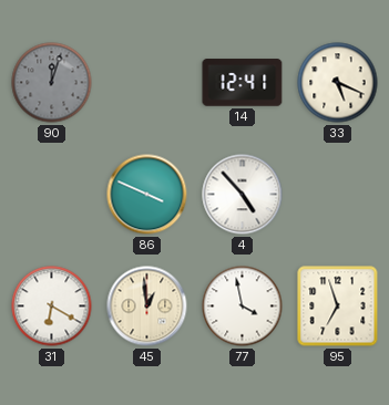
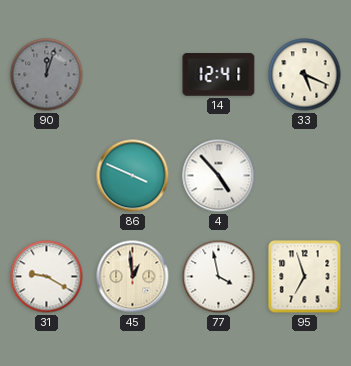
31: 6:20 -> 9:20
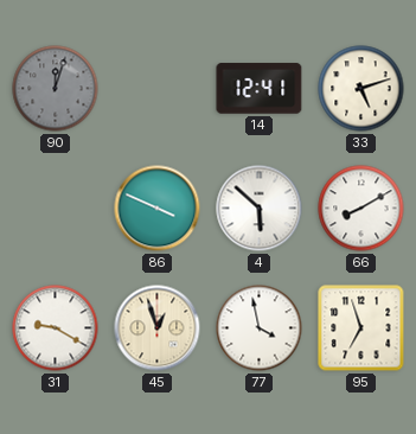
33: 5:19 -> 5:12
4: 4:53 -> 5:52
66: none -> 8:10
45: 12:59 -> 12:57
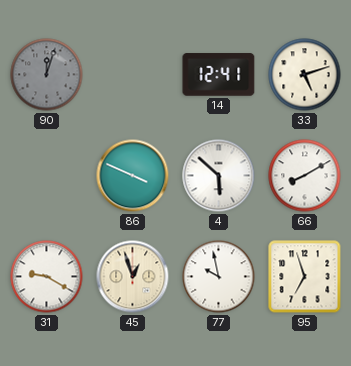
77: 3:58 -> 9:58
